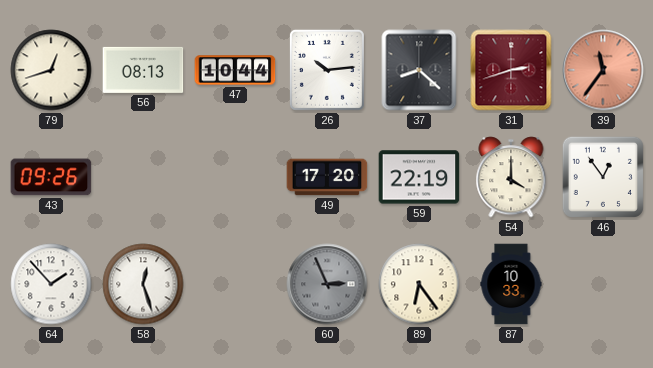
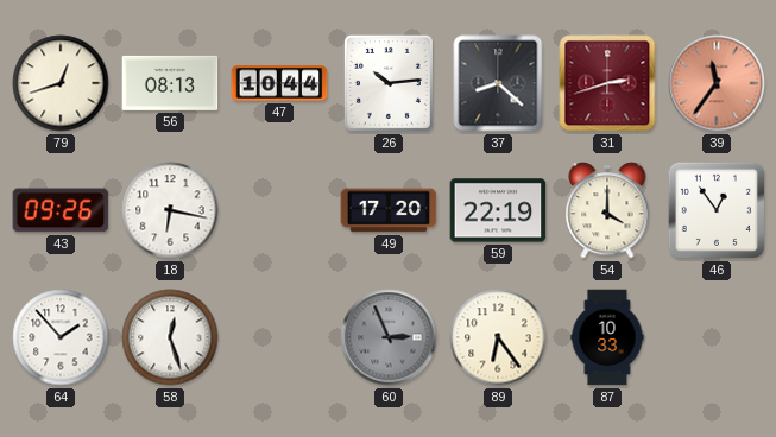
18: none -> 6:17
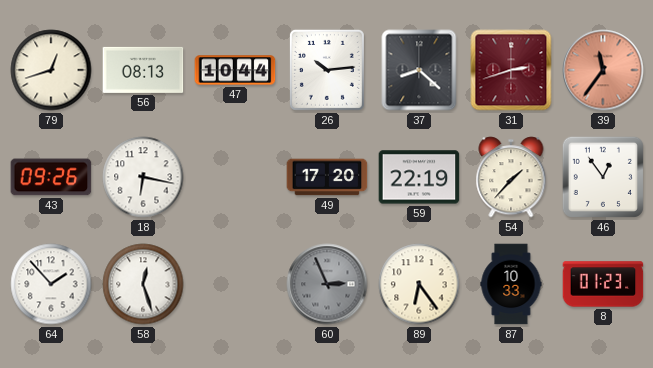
54: 4:00 -> 1:37
8: none -> 01:23
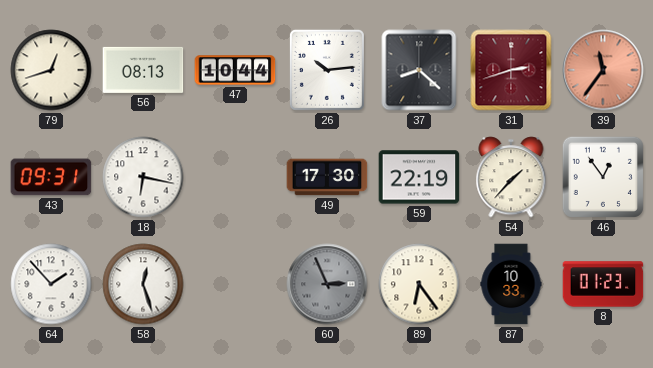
43: 09:26 -> 09:31
49: 17:20 -> 17:30
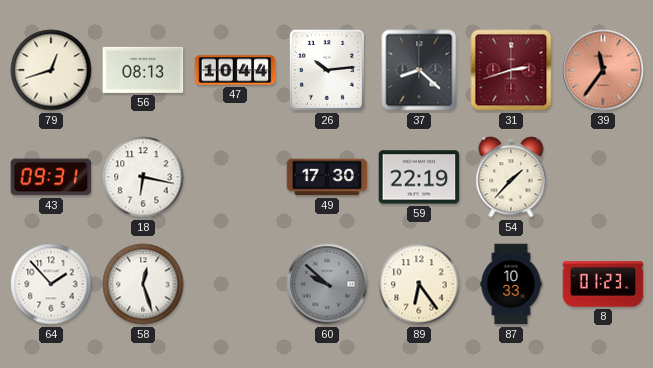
46: 12:54 -> none
60: 2:56 -> 9:52
